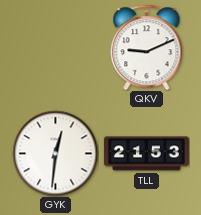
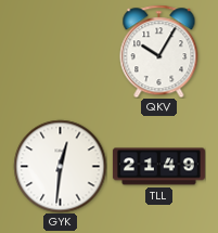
QKV: 9:11 -> 10:05
TLL: 21:53 -> 21:49
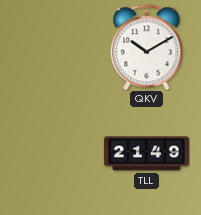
QKV: 10:05 -> 10:10
GYK: 12:31 -> none
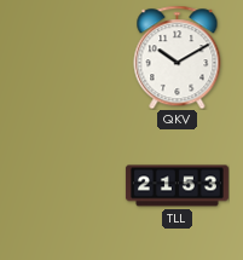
TLL: 21:49 -> 21:53
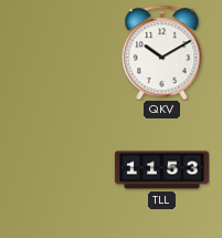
TLL: 21:53 -> 11:53
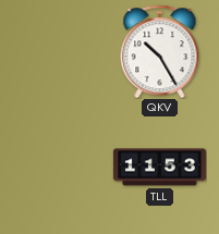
QKV: 10:10 -> 10:25
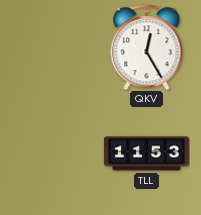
QKV: 10:25 -> 12:25
